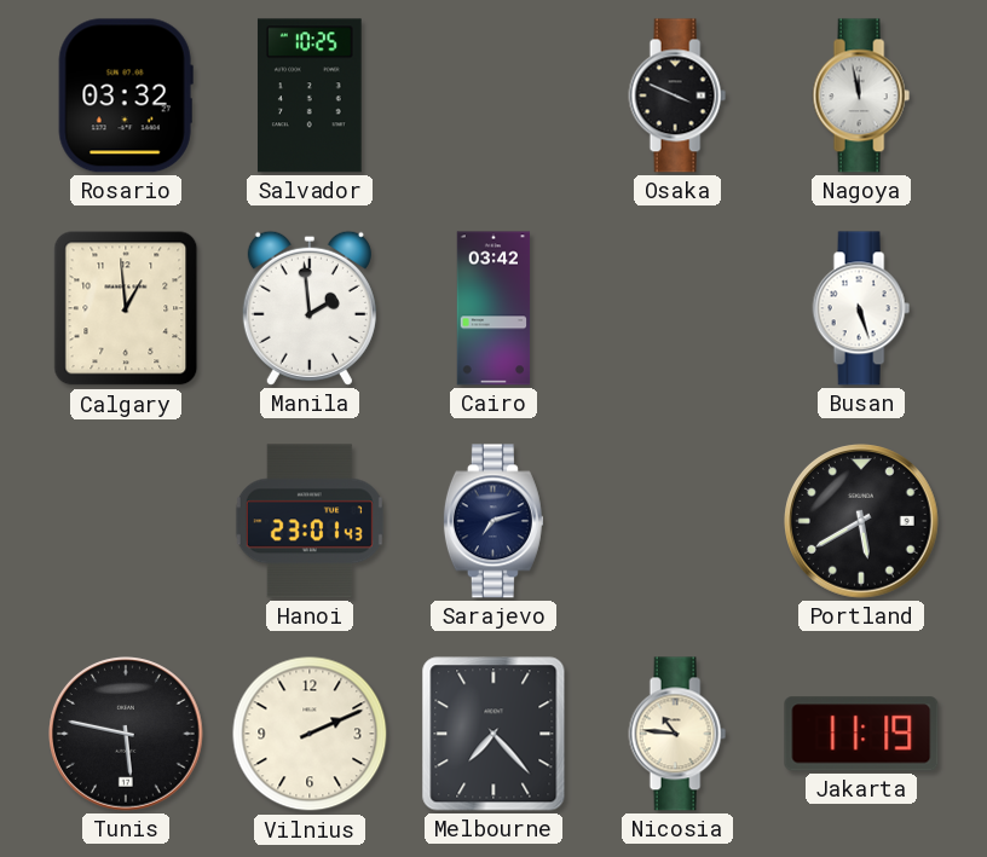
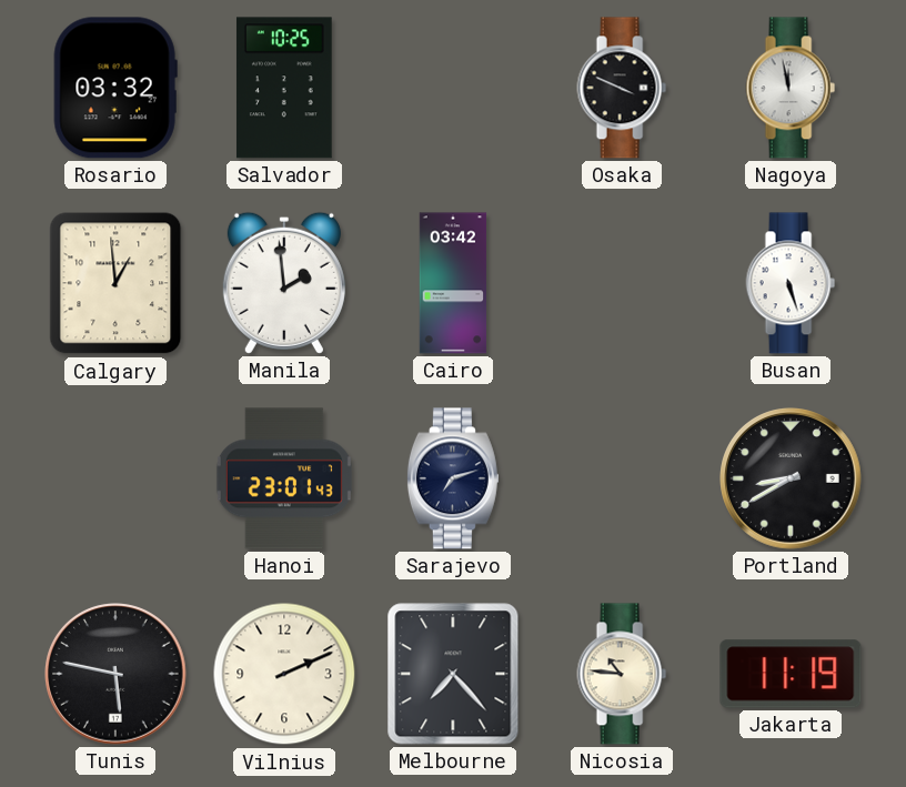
Portland: 5:40 -> 8:40
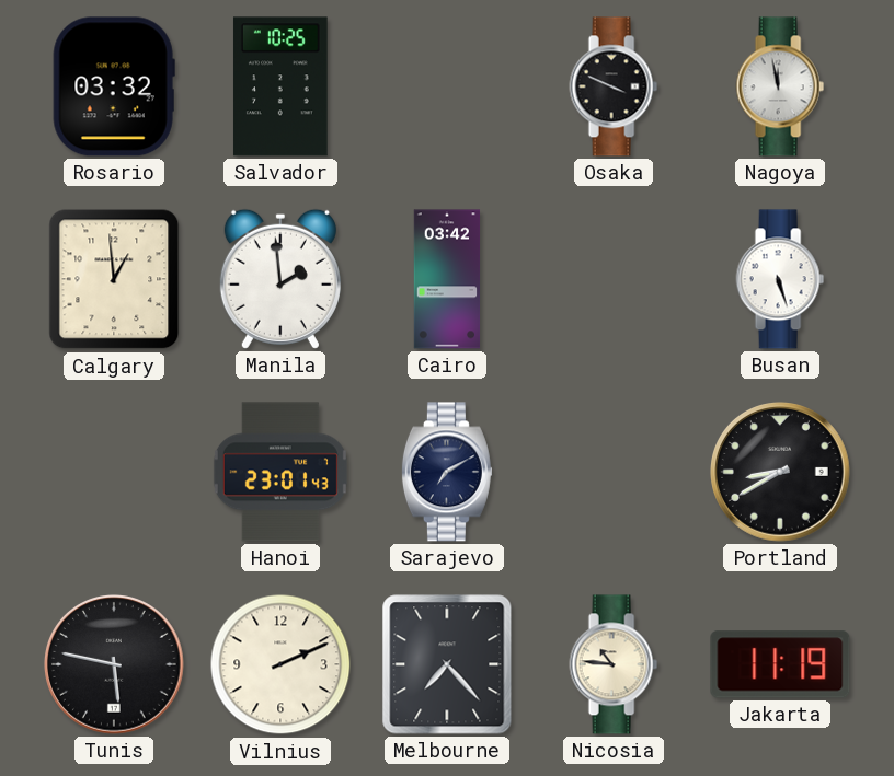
Sarajevo: 7:12 -> 7:10
